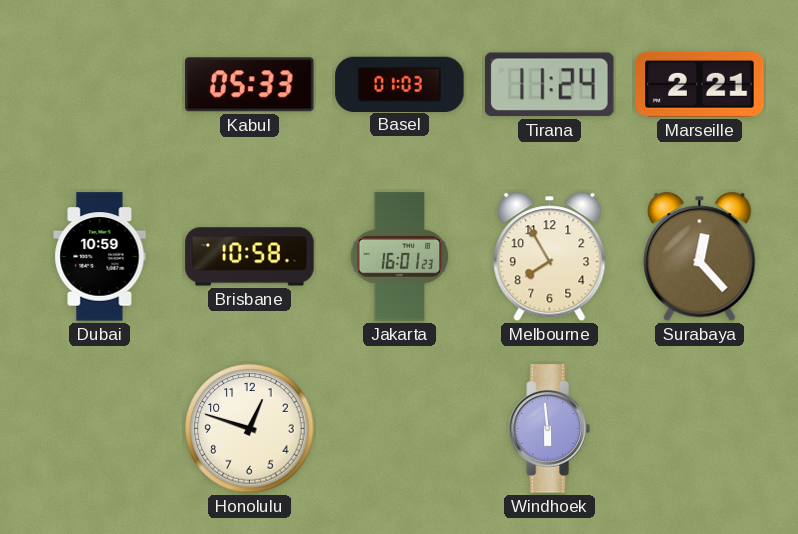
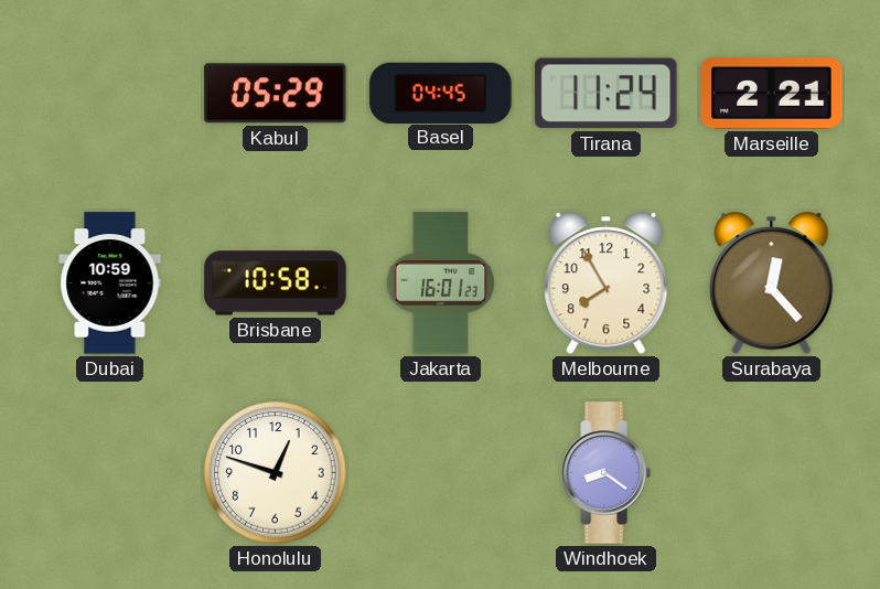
Kabul: 05:33 -> 05:29
Basel: 01:03 -> 04:45
Windhoek: 5:59 -> 8:21
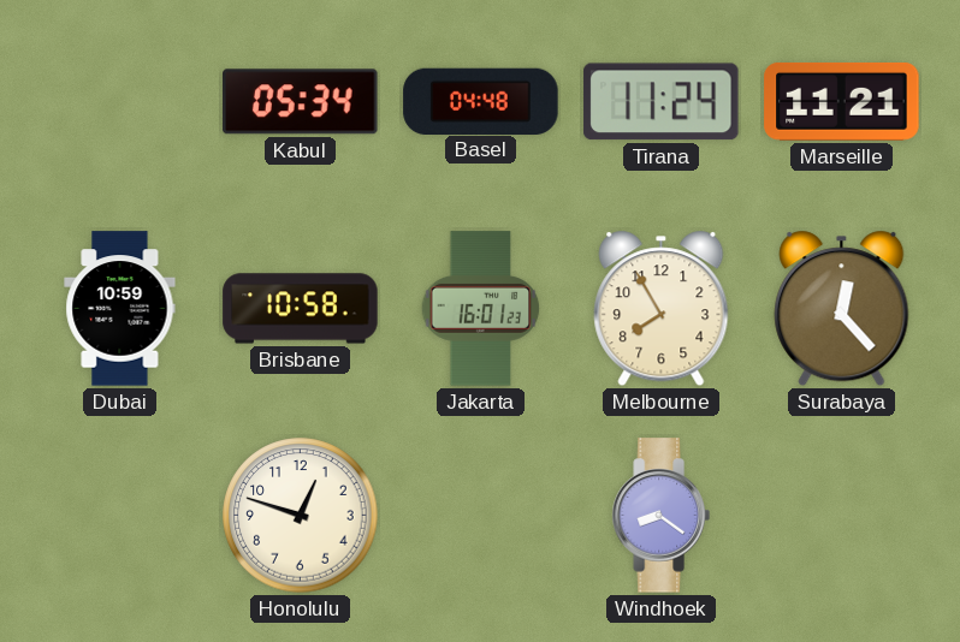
Kabul: 05:29 -> 05:34
Basel: 04:45 -> 04:48
Marseille: 2:21 -> 11:21
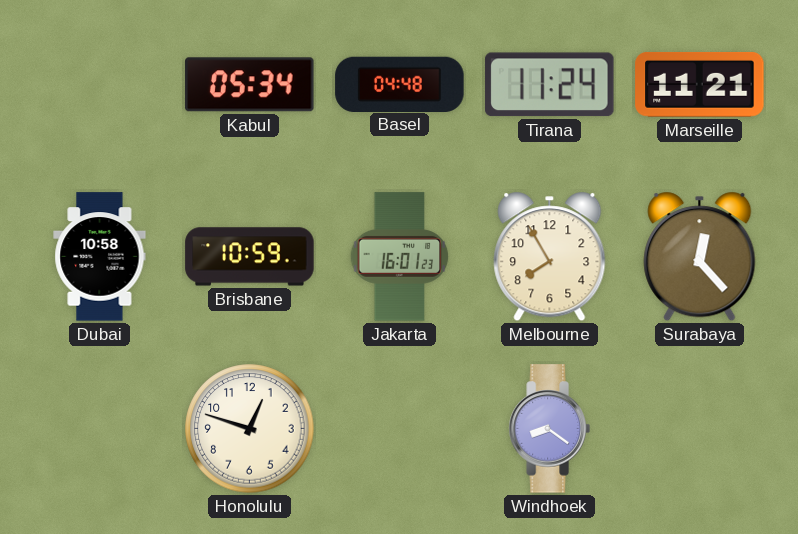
Dubai: 10:59 -> 10:58
Brisbane: 10:58 -> 10:59
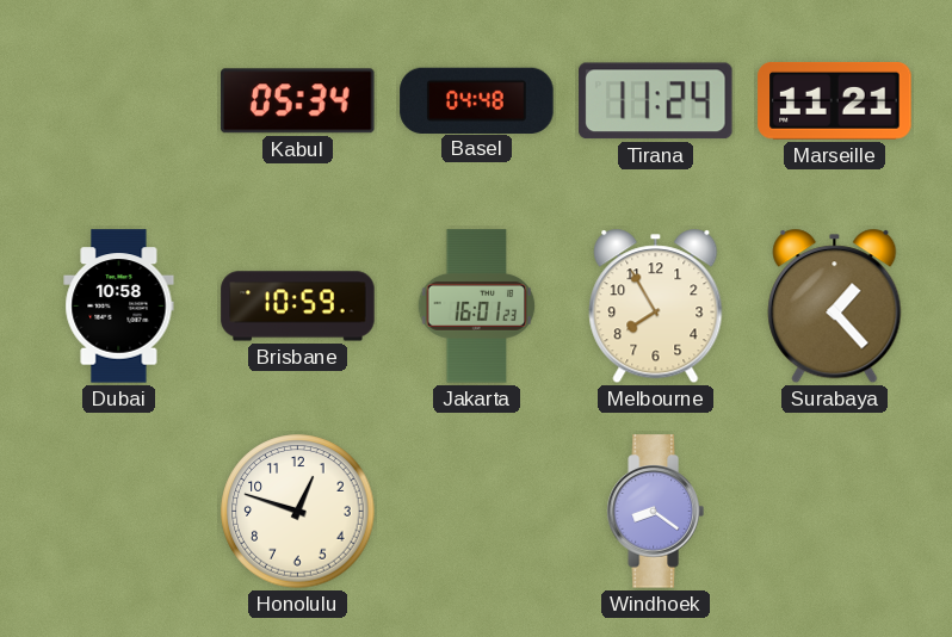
Surabaya: 12:23 -> 1:23
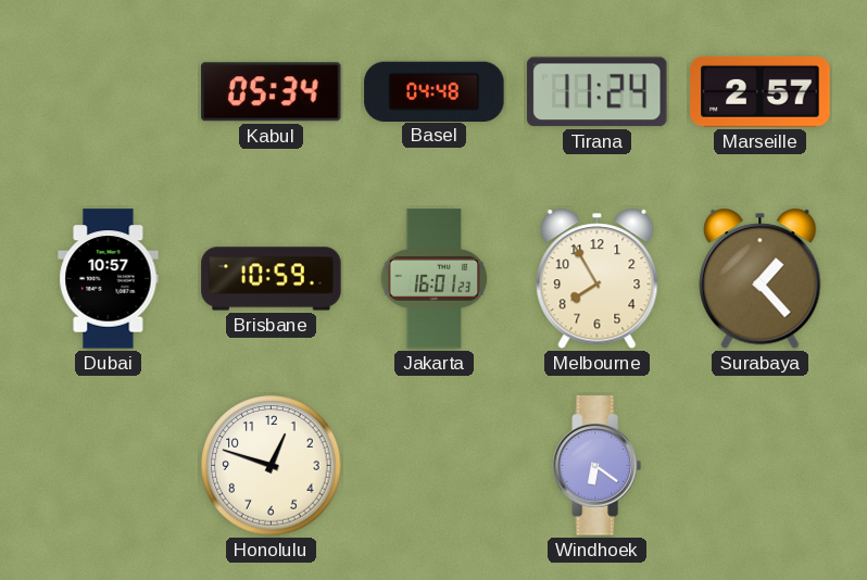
Marseille: 11:21 -> 2:57
Dubai: 10:58 -> 10:57
Windhoek: 8:21 -> 6:21
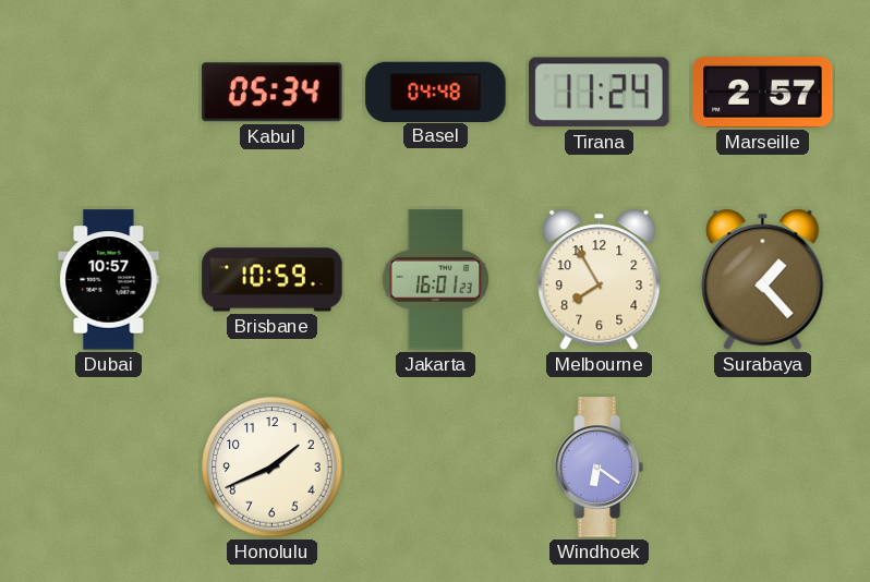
Honolulu: 12:48 -> 1:41
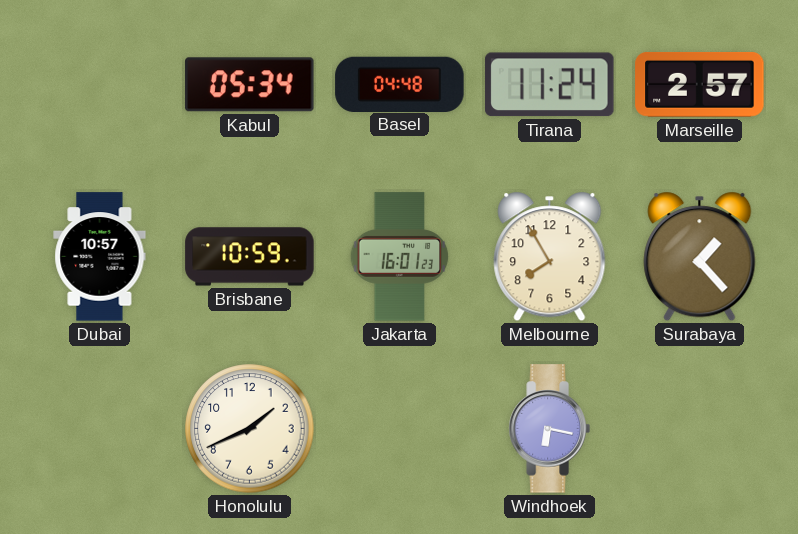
Windhoek: 6:21 -> 6:17
